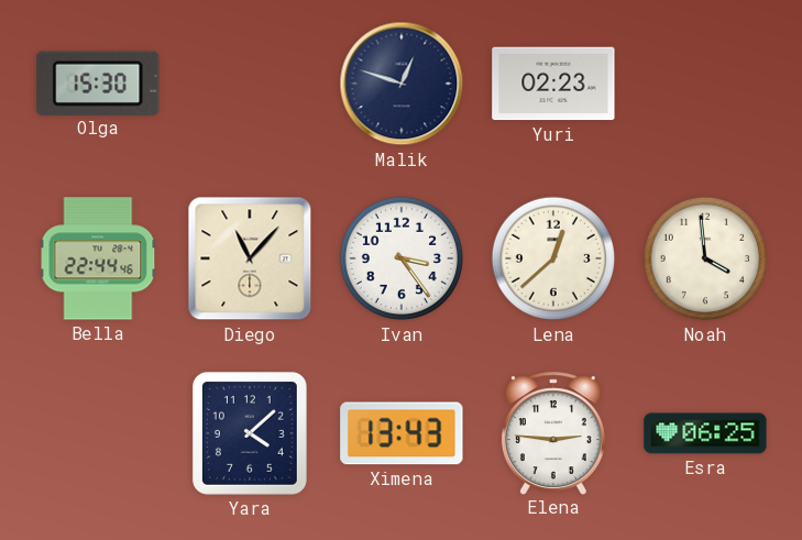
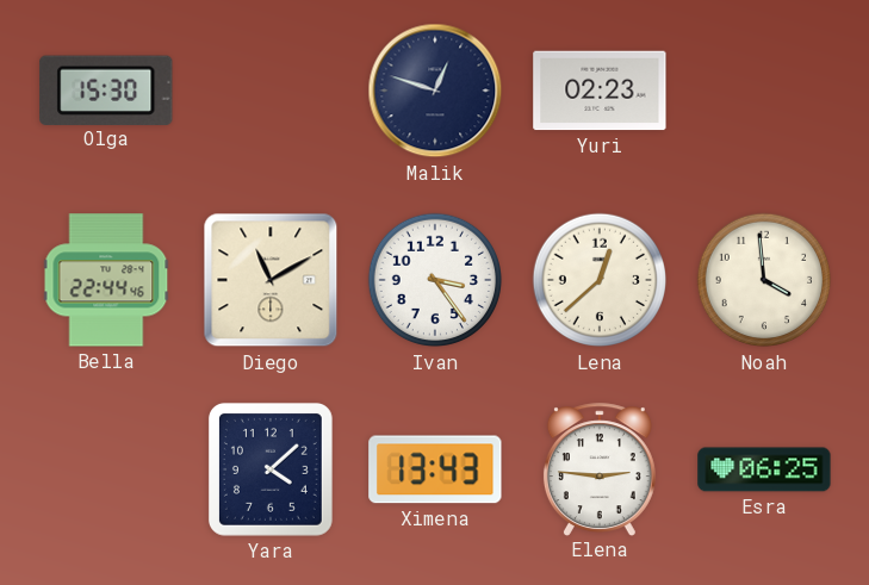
Diego: 11:07 -> 11:10
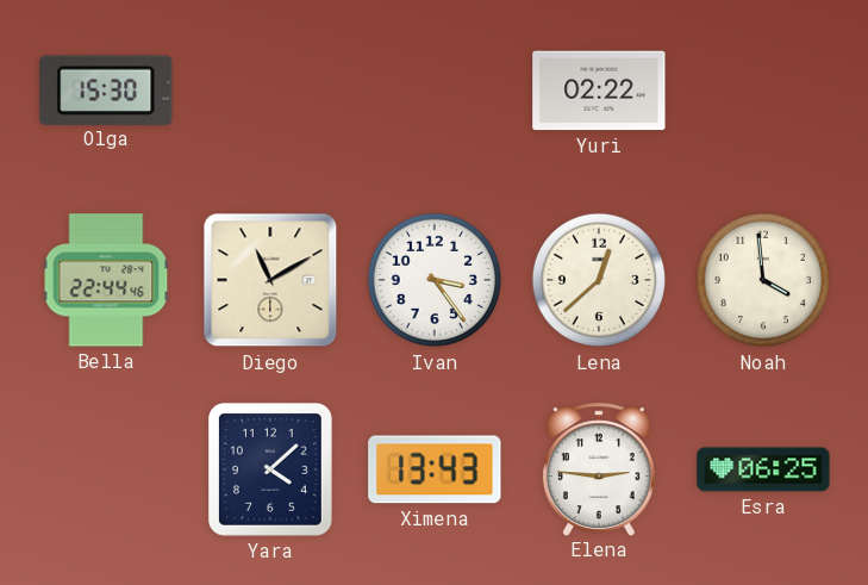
Malik: 12:48 -> none
Yuri: 02:23 -> 02:22
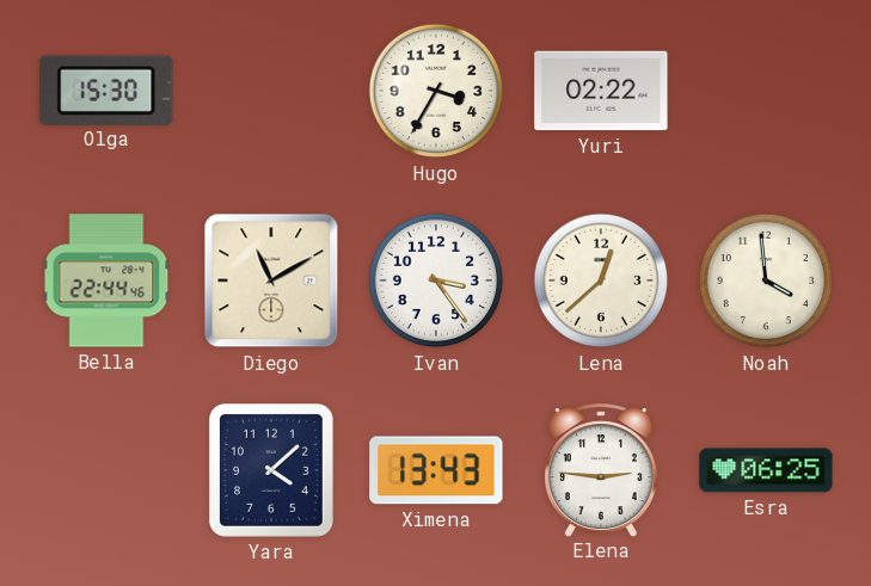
Hugo: none -> 3:35
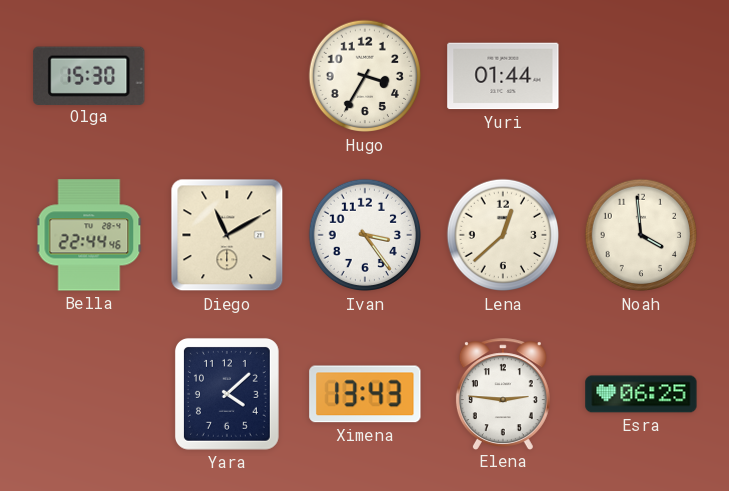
Yuri: 02:22 -> 01:44
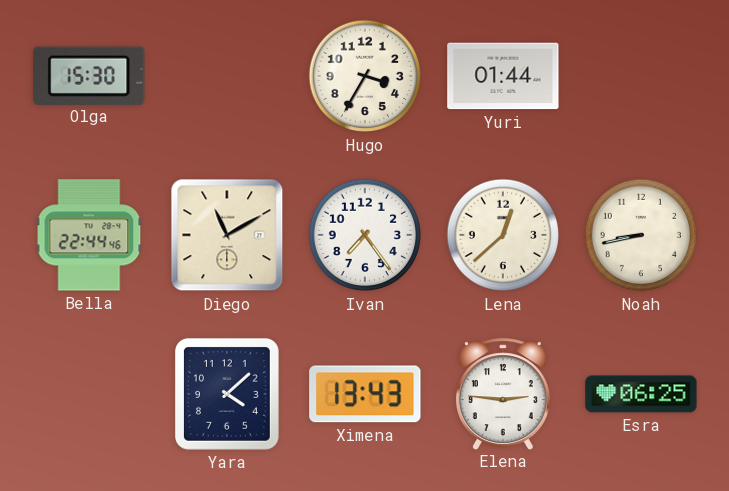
Ivan: 3:24 -> 7:24
Noah: 3:59 -> 8:43
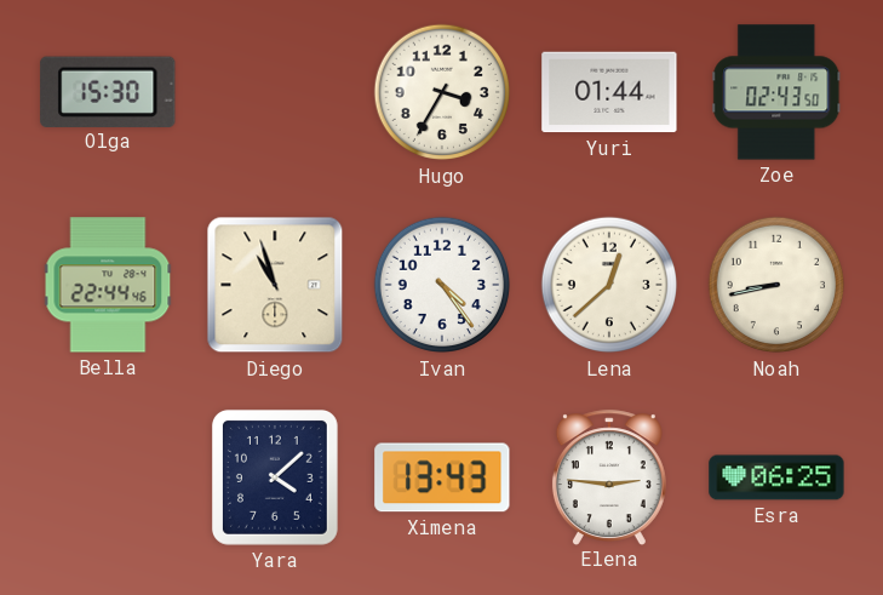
Zoe: none -> 02:43
Diego: 11:10 -> 10:57
Ivan: 7:24 -> 4:24
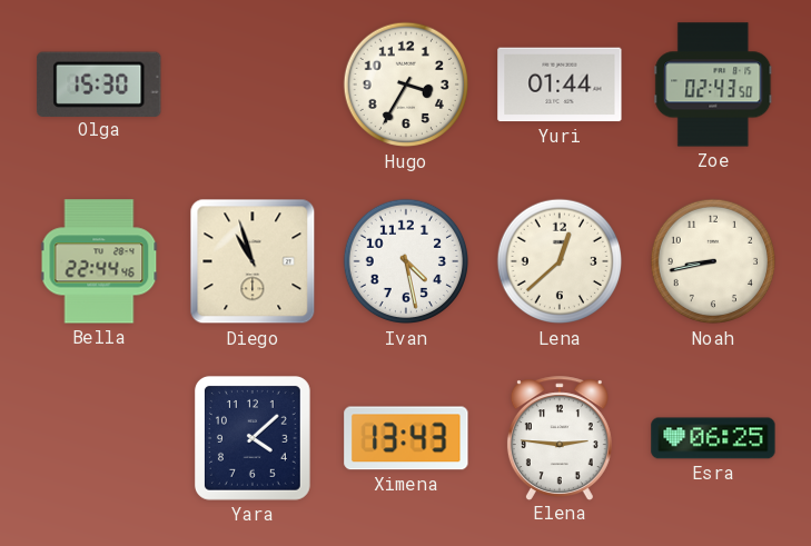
Ivan: 4:24 -> 4:28
